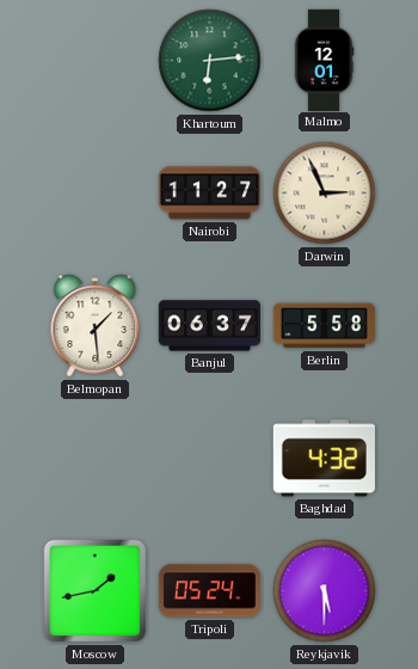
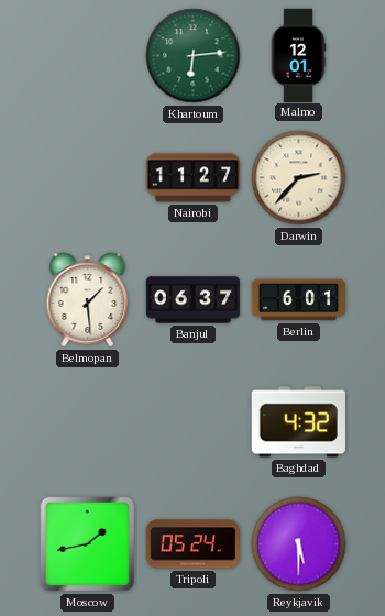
Darwin: 2:56 -> 2:37
Berlin: 5:58 -> 6:01
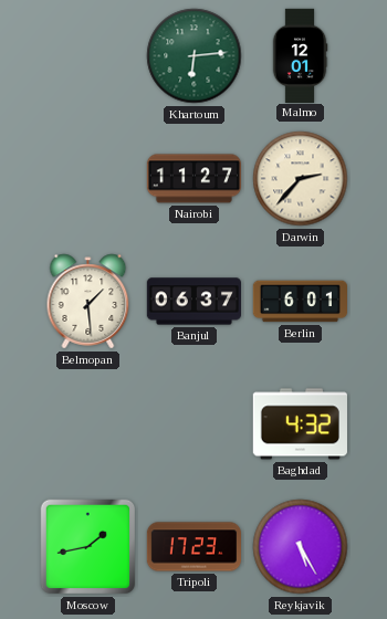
Tripoli: 05:24 -> 17:23
Reykjavik: 5:30 -> 5:25
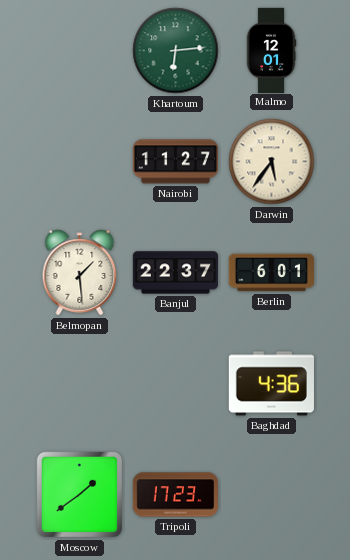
Darwin: 2:37 -> 5:36
Banjul: 06:37 -> 22:37
Baghdad: 4:32 -> 4:36
Moscow: 1:43 -> 1:39
Reykjavik: 5:25 -> none
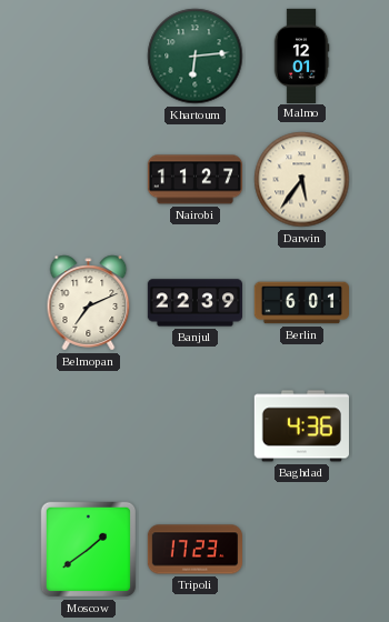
Belmopan: 1:29 -> 7:11
Banjul: 22:37 -> 22:39
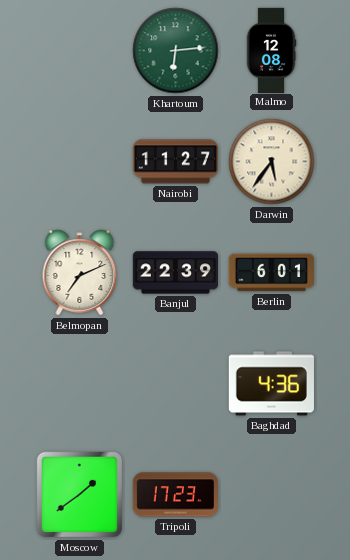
Malmo: 12:01 -> 12:08
